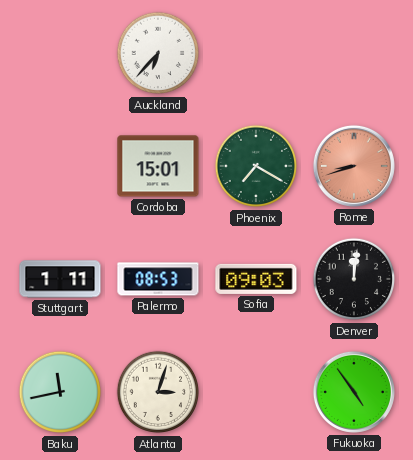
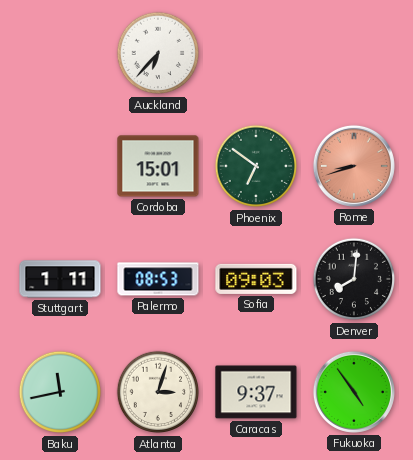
Phoenix: 7:20 -> 6:51
Denver: 12:01 -> 8:01
Caracas: none -> 9:37
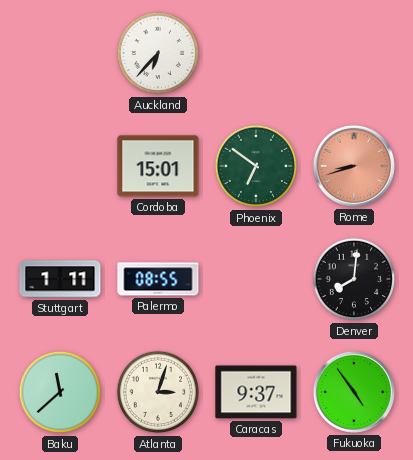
Palermo: 08:53 -> 08:55
Sofia: 09:03 -> none
Baku: 11:43 -> 11:38
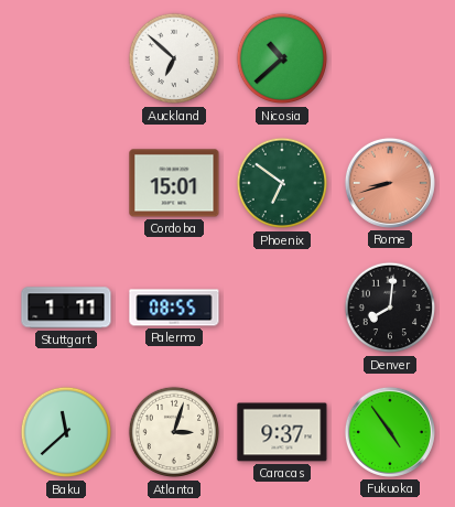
Auckland: 6:37 -> 6:52
Nicosia: none -> 10:38
